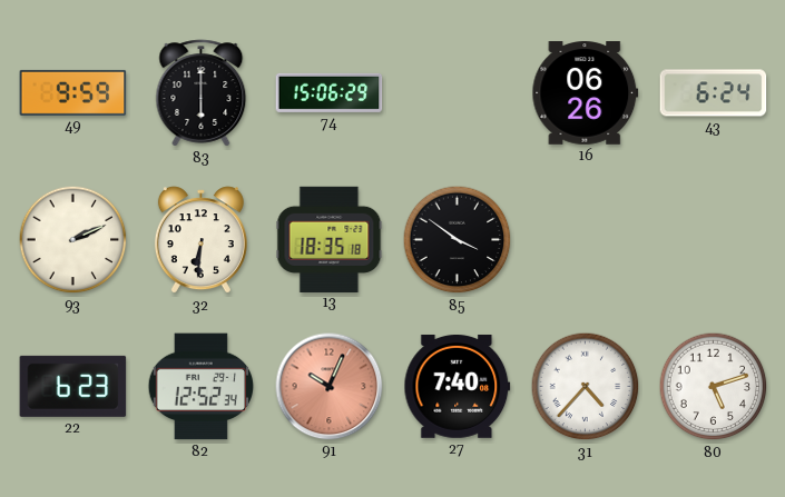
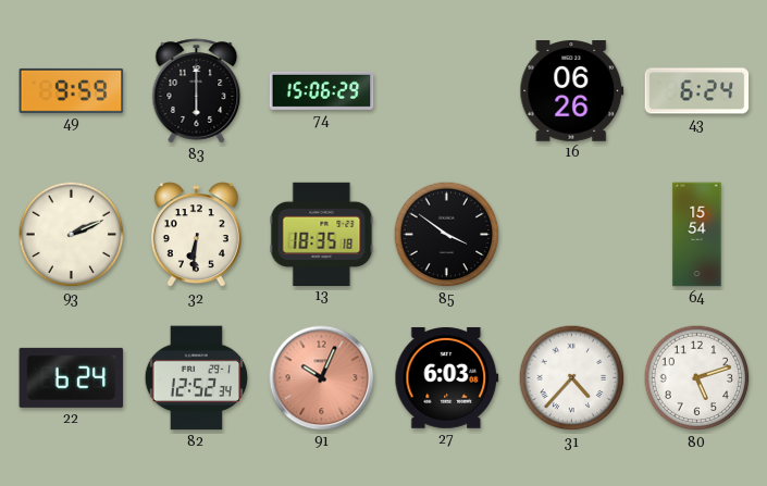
64: none -> 15:54
22: 6:23 -> 6:24
27: 7:40 -> 6:03
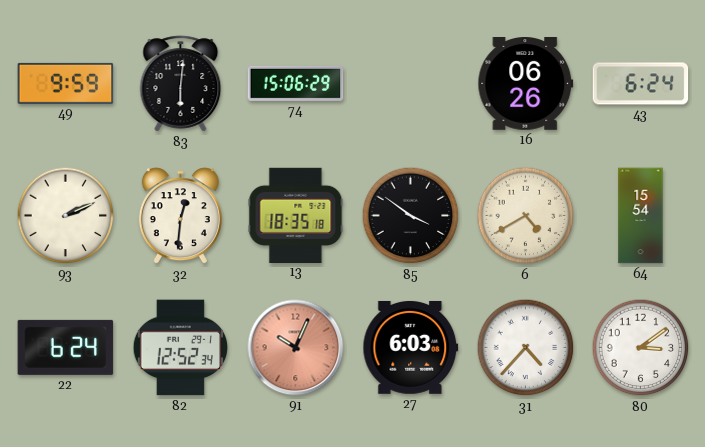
83: 6:00 -> 6:01
32: 6:31 -> 12:31
6: none -> 4:40
80: 5:12 -> 3:09
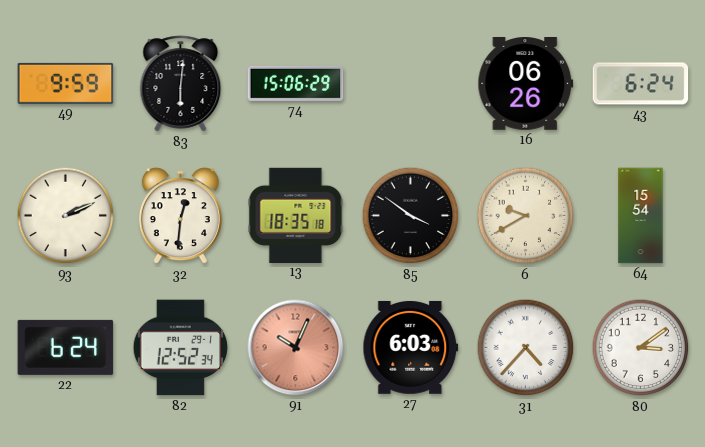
6: 4:40 -> 9:40
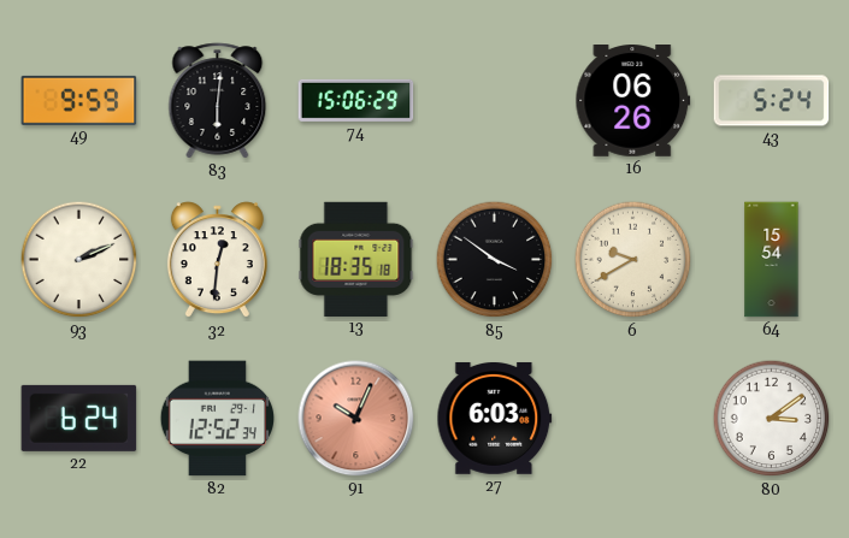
43: 6:24 -> 5:24
31: 4:37 -> none
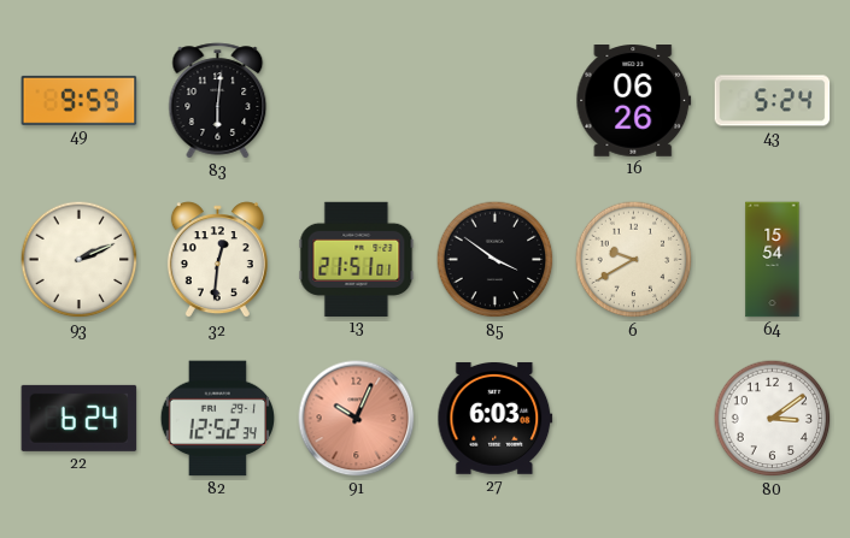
74: 15:06 -> none
13: 18:35 -> 21:51
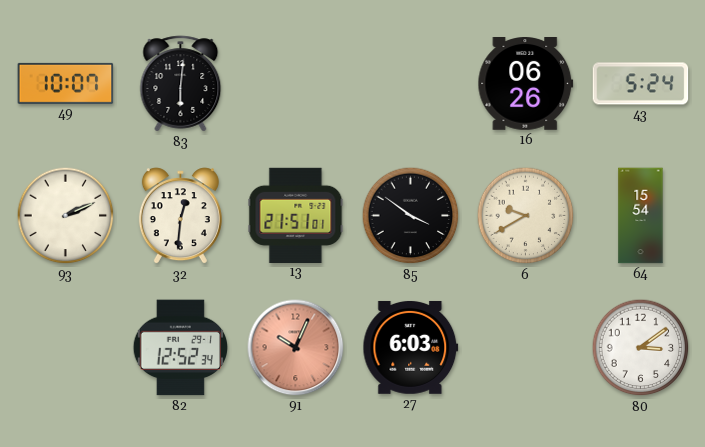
49: 9:59 -> 10:07
22: 6:24 -> none
